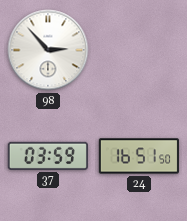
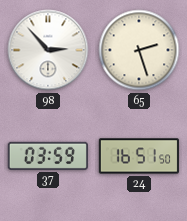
65: none -> 2:27
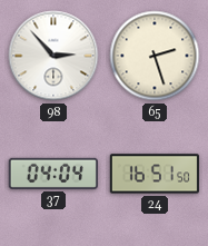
37: 03:59 -> 04:04
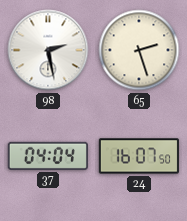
98: 2:53 -> 2:28
24: 16:51 -> 16:07
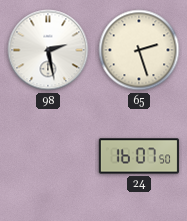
37: 04:04 -> none
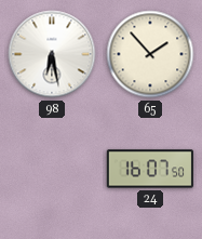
98: 2:28 -> 6:28
65: 2:27 -> 1:53
